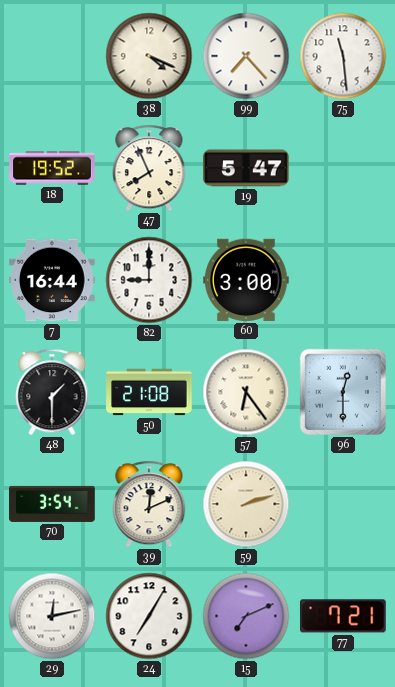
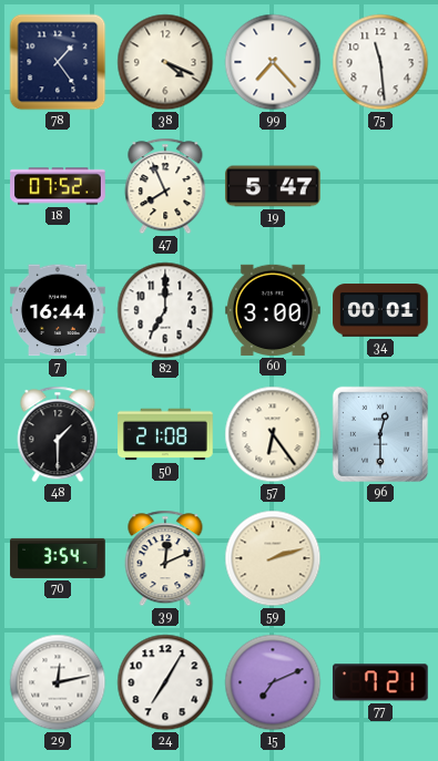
78: none -> 1:24
18: 19:52 -> 07:52
82: 9:00 -> 7:00
34: none -> 00:01
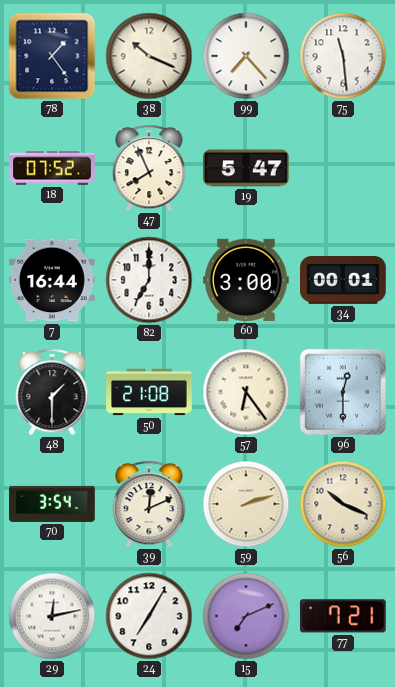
38: 4:19 -> 10:19
56: none -> 10:19
